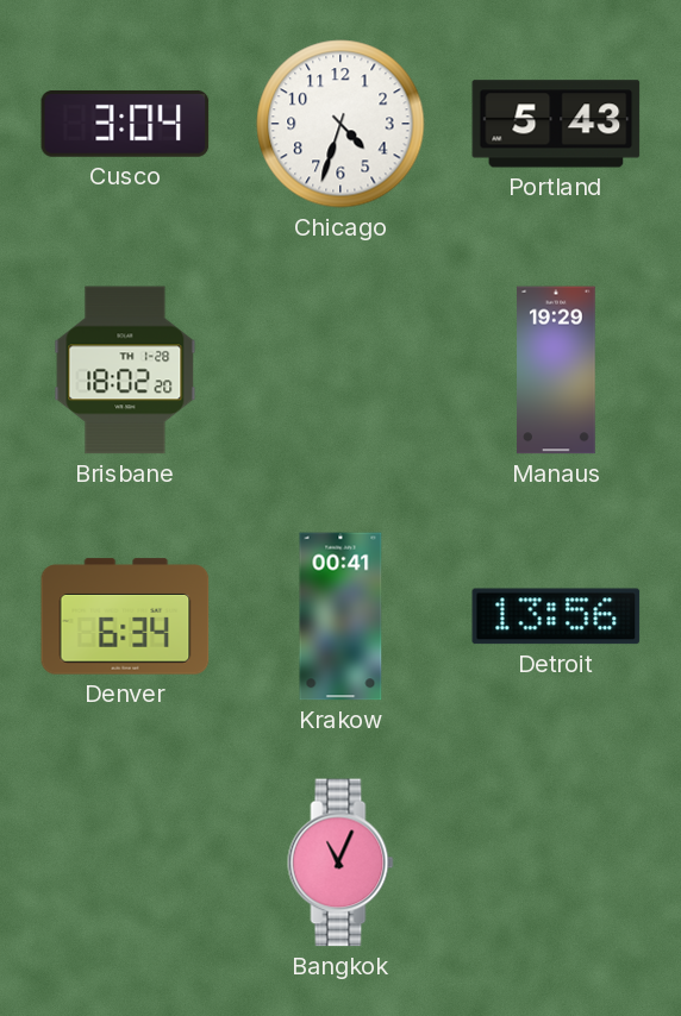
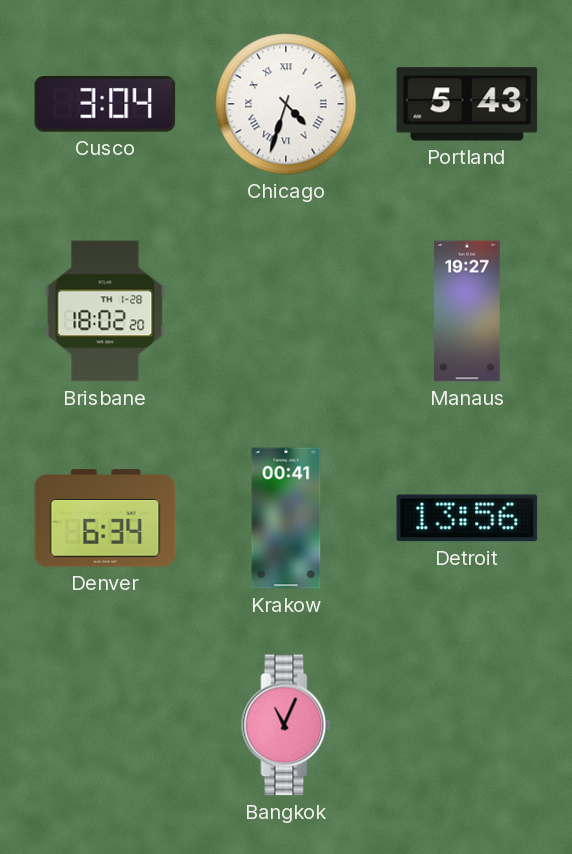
Chicago numerals: Arabic -> Roman
Manaus: 19:29 -> 19:27
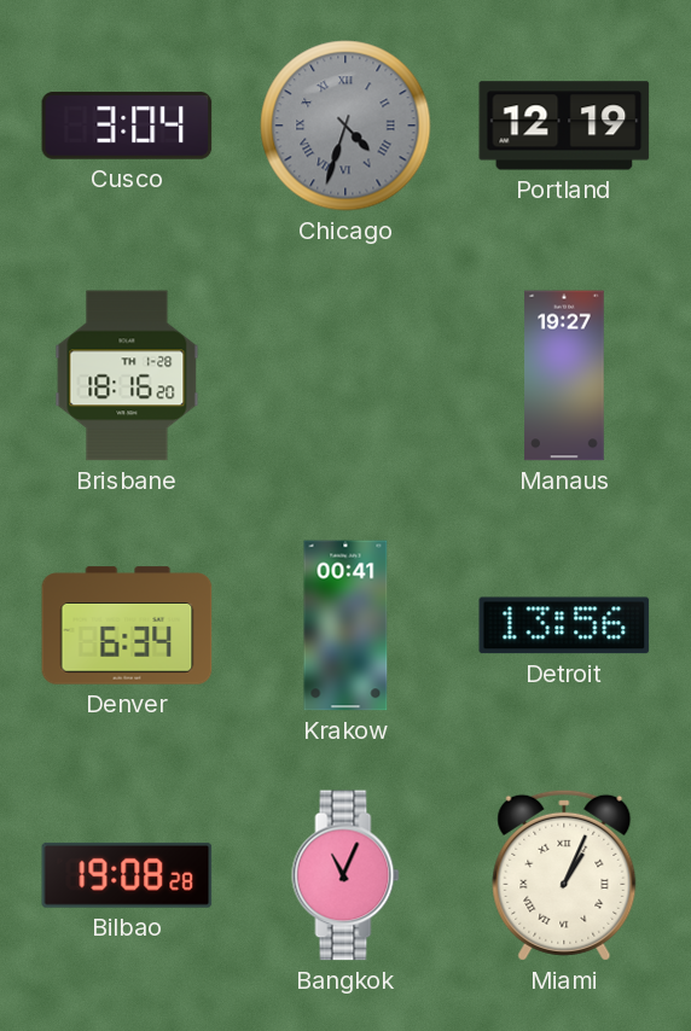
Chicago dial: white -> grey
Portland: 5:43 -> 12:19
Brisbane: 18:02 -> 18:16
Bilbao: none -> 19:08
Miami: none -> 1:04
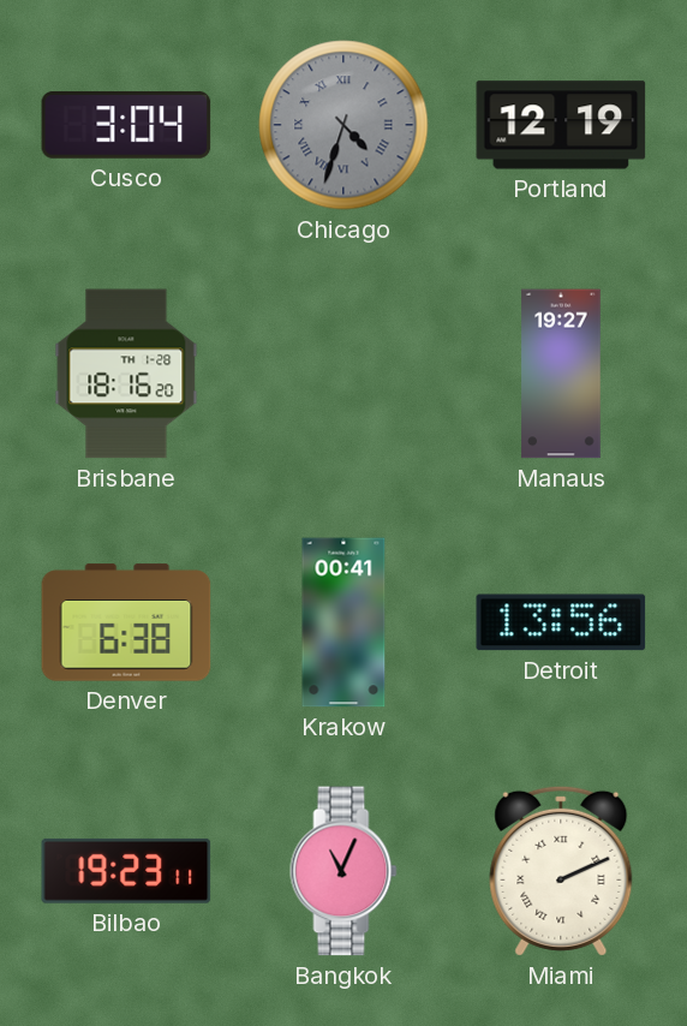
Denver: 6:34 -> 6:38
Bilbao: 19:08 -> 19:23
Miami: 1:04 -> 2:11
